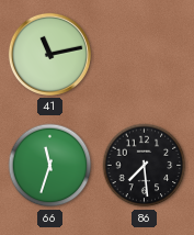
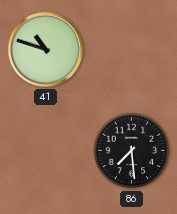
41: 11:13 -> 10:48
66: 11:33 -> none
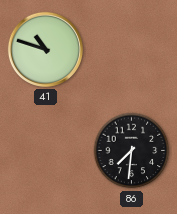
86: 7:29 -> 7:31
